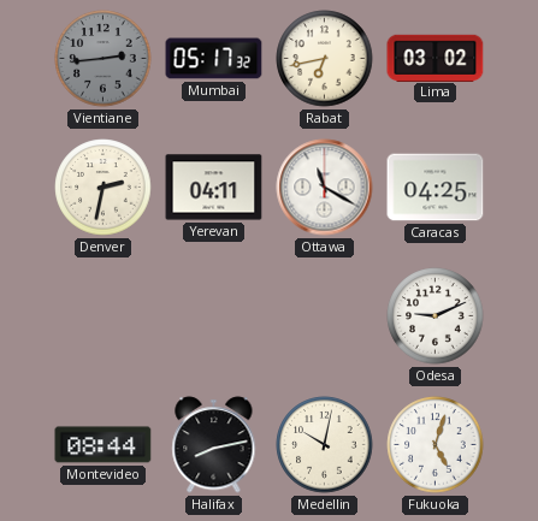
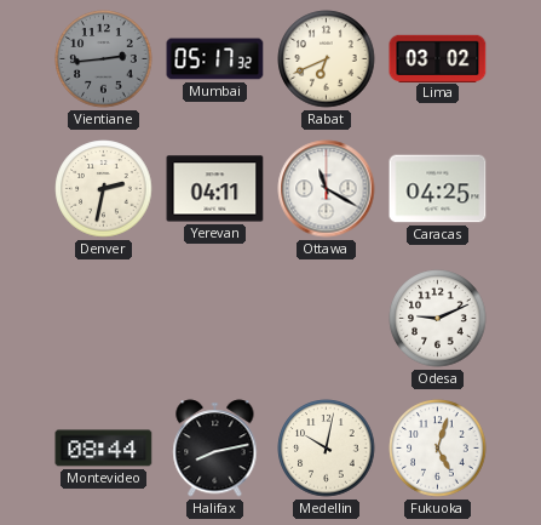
Rabat: 6:43 -> 6:41
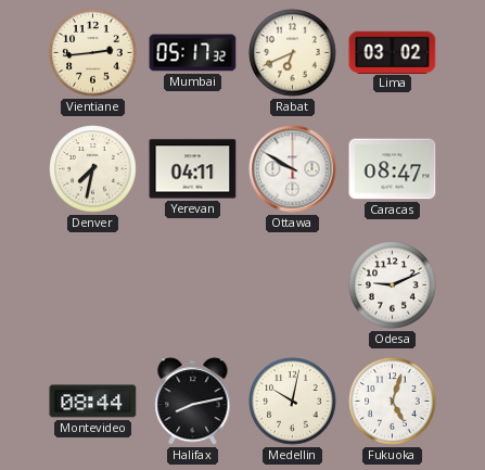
Vientiane dial: grey -> cream
Denver: 2:32 -> 7:32
Ottawa: 11:20 -> 9:50
Caracas: 04:25 -> 08:47
